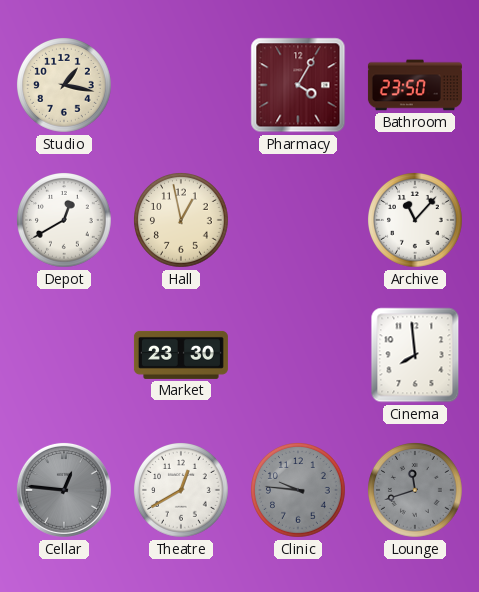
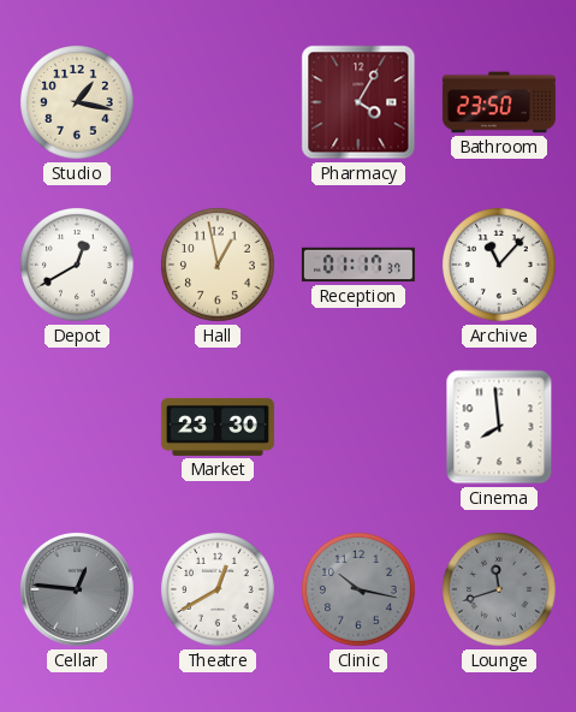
Reception: none -> 01:17
Clinic: 9:46 -> 10:17
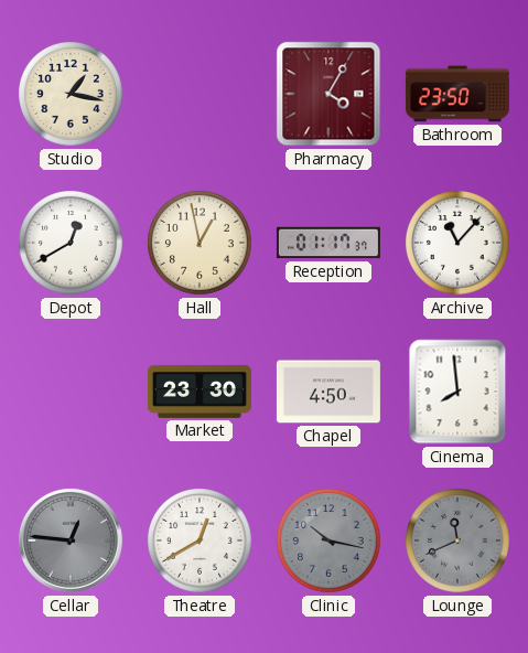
Chapel: none -> 4:50
Lounge: 11:42 -> 11:41
